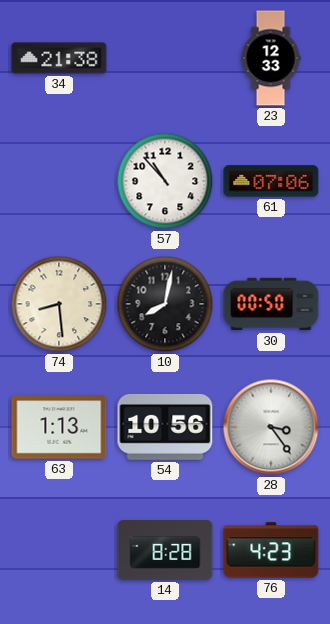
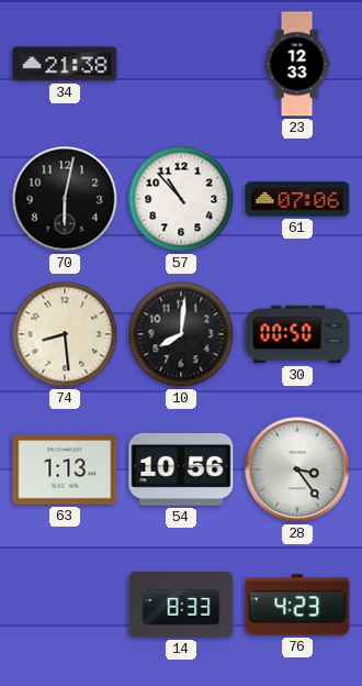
70: none -> 6:02
10: 8:02 -> 8:01
14: 8:28 -> 8:33
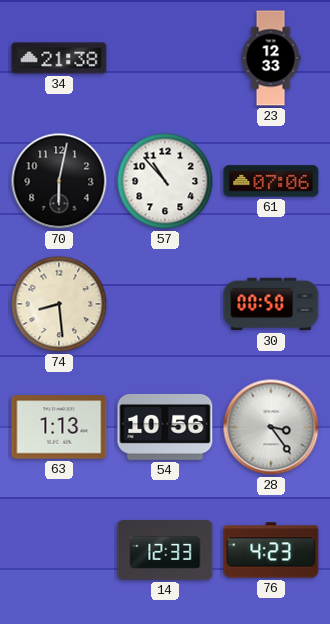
10: 8:01 -> none
14: 8:33 -> 12:33
